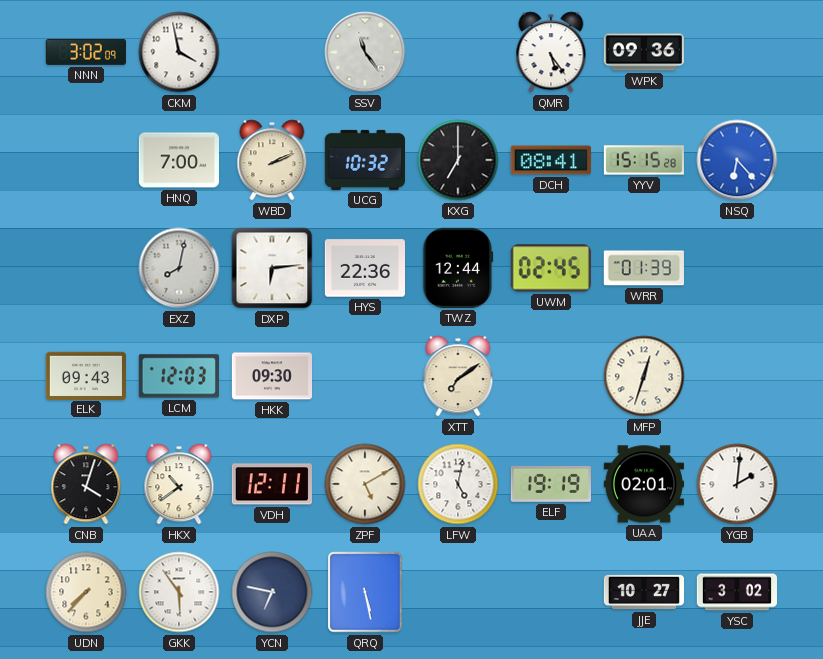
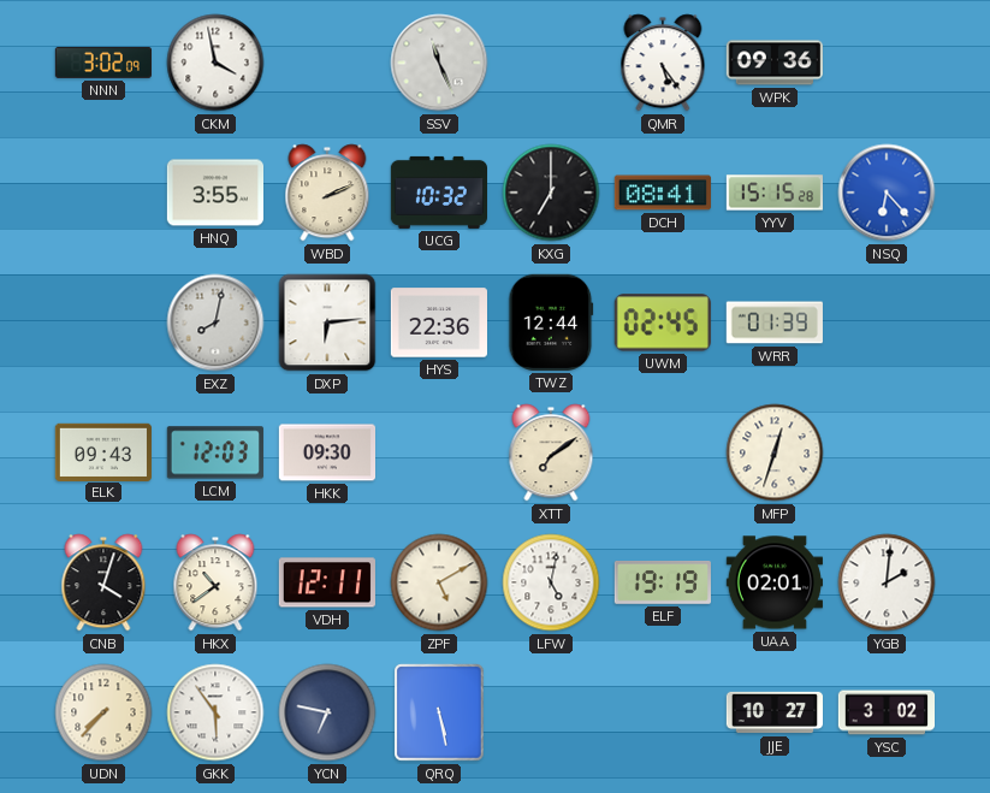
SSV: 11:24 -> 11:26
HNQ: 7:00 -> 3:55
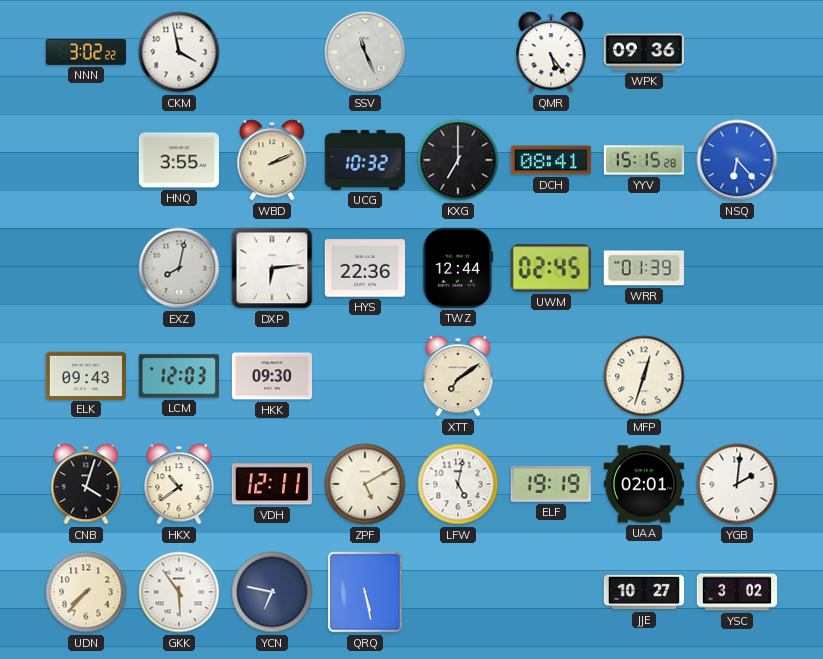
NNN: 3:02:09 -> 3:02:22
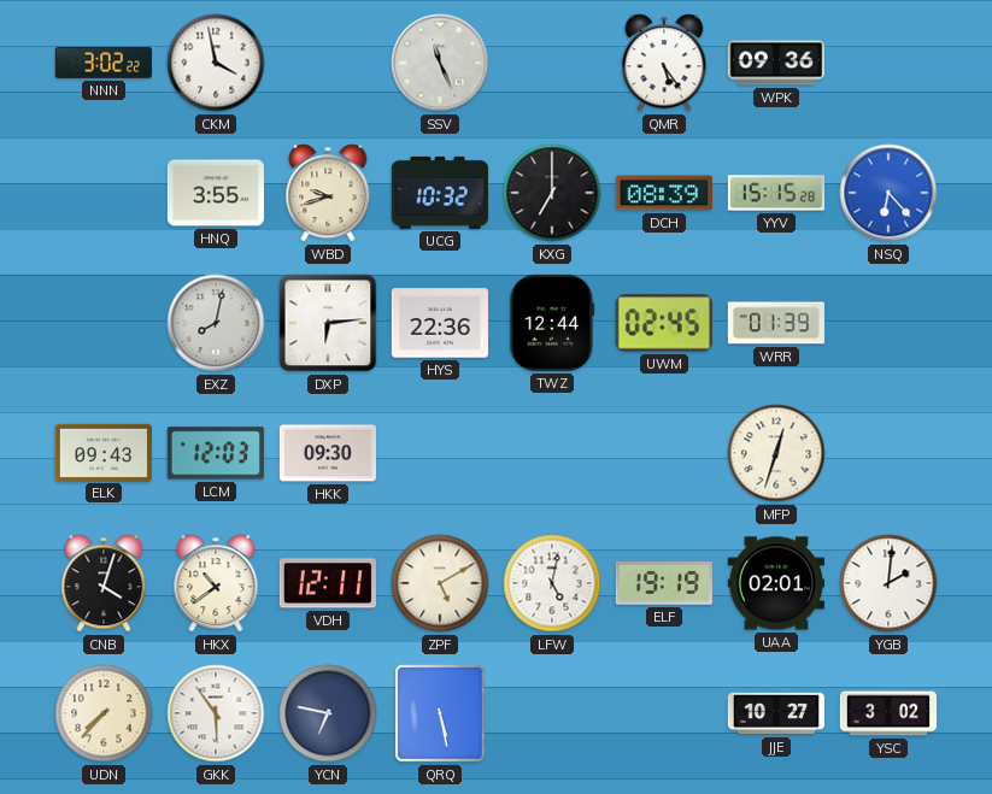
WBD: 2:11 -> 9:42
DCH: 08:41 -> 08:39
XTT: 7:09 -> none
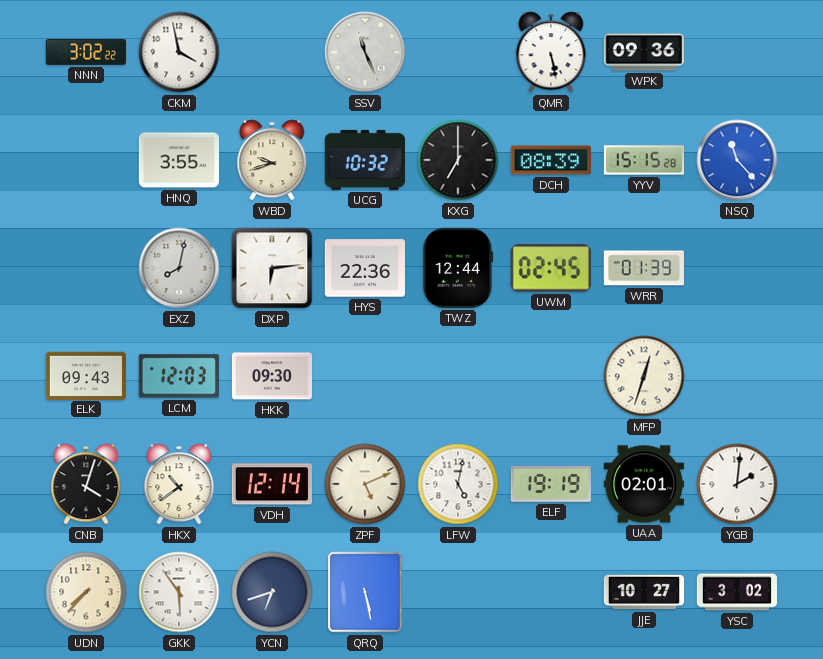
QMR: 5:24 -> 5:28
NSQ: 6:23 -> 11:23
VDH: 12:11 -> 12:14
ZPF: 5:10 -> 5:11
YCN: 6:47 -> 6:42
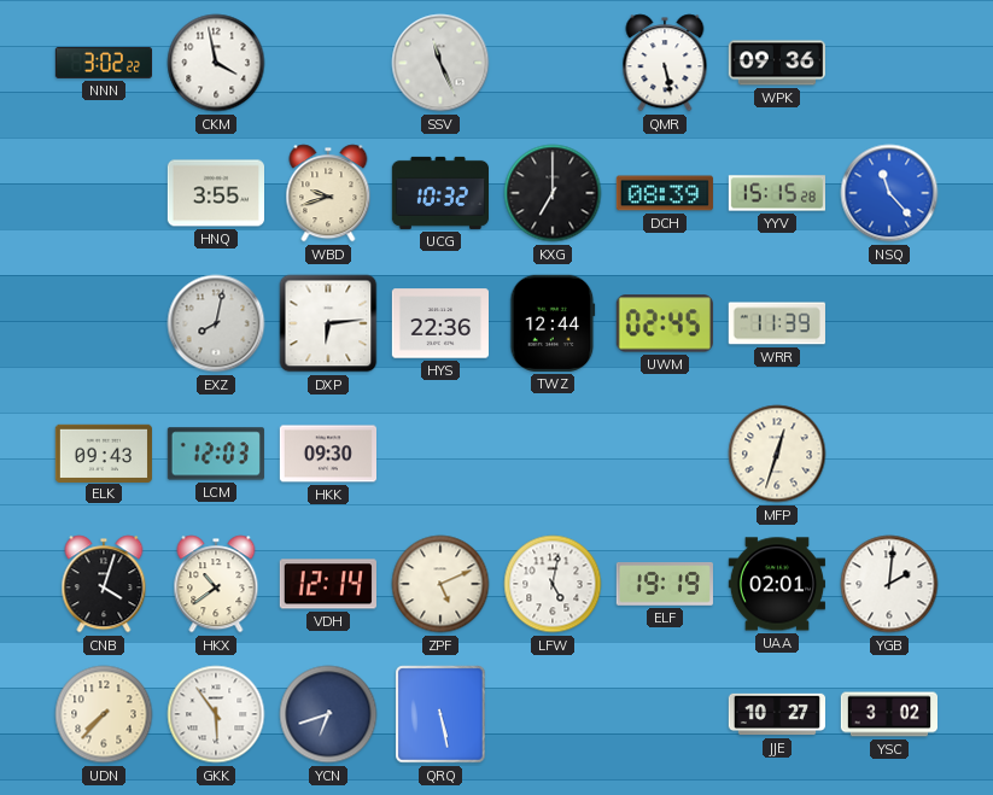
WRR: 01:39 -> 11:39
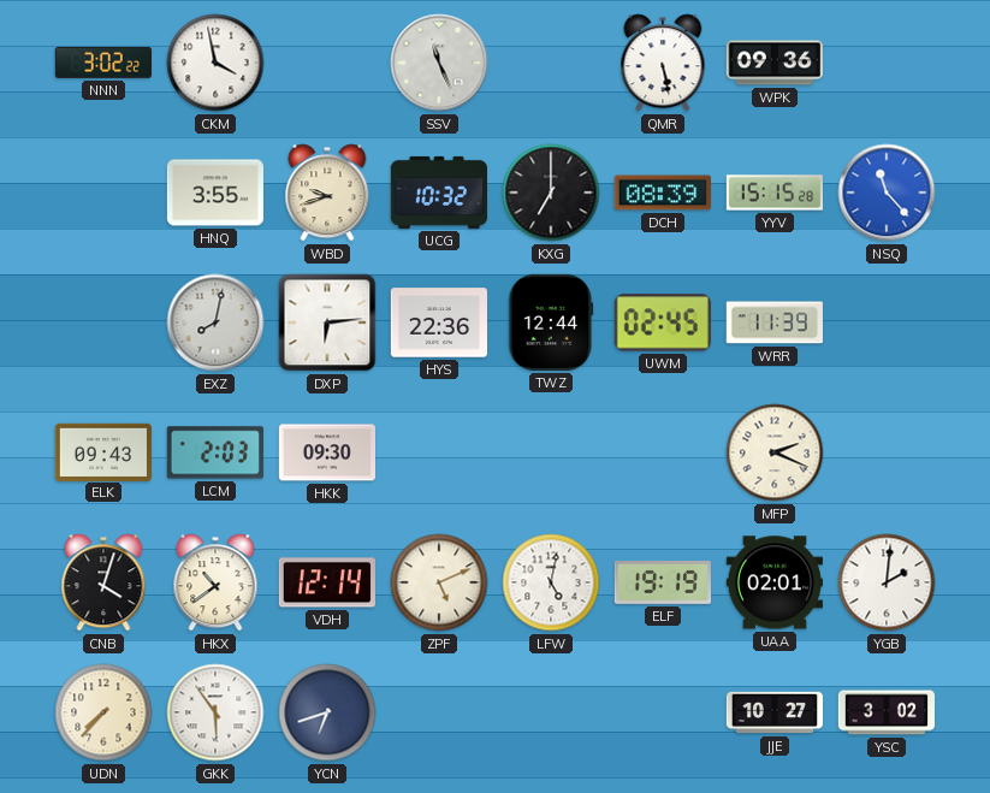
LCM: 12:03 -> 2:03
MFP: 12:33 -> 2:19
QRQ: 5:28 -> none
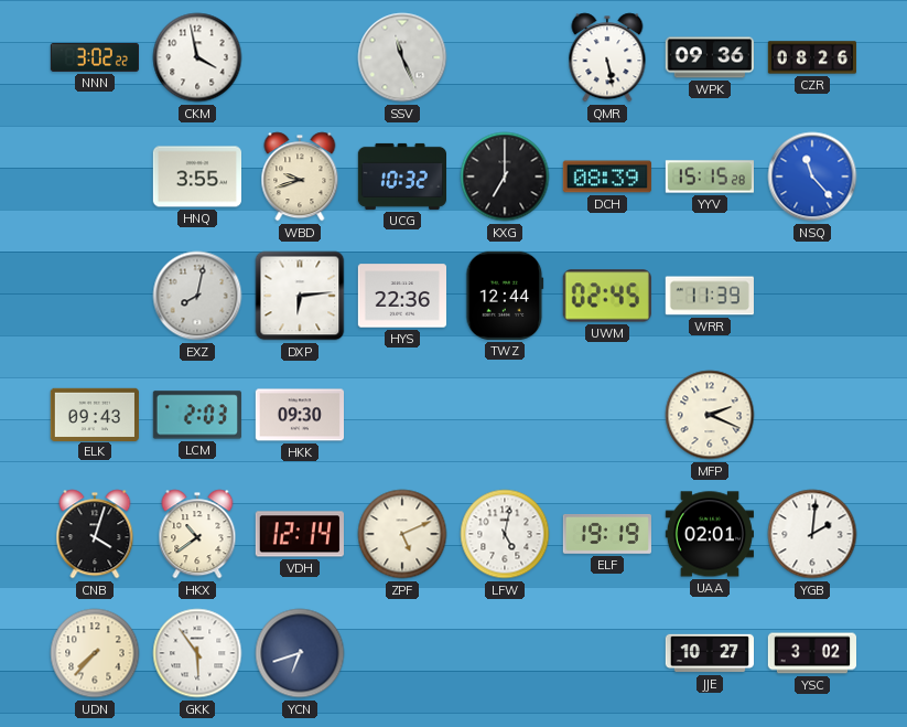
CZR: none -> 08:26
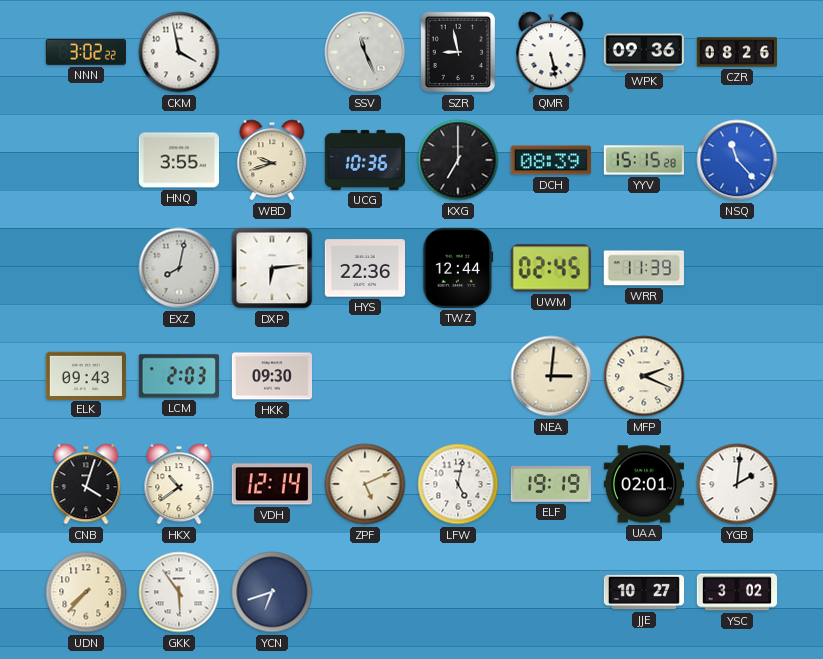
SZR: none -> 8:58
UCG: 10:32 -> 10:36
NEA: none -> 3:01
